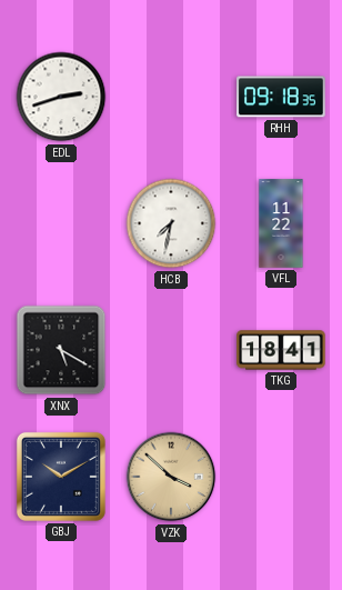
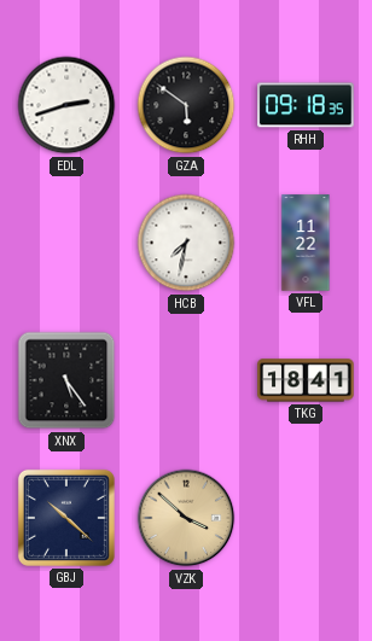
GZA: none -> 5:51
XNX: 5:20 -> 5:24
GBJ: 10:10 -> 10:22
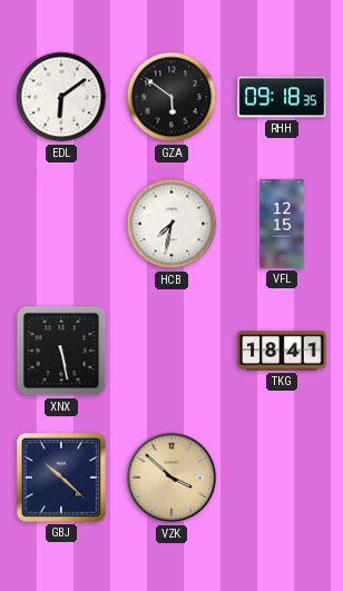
EDL: 2:42 -> 6:09
VFL: 11:22 -> 12:15
XNX: 5:24 -> 5:28
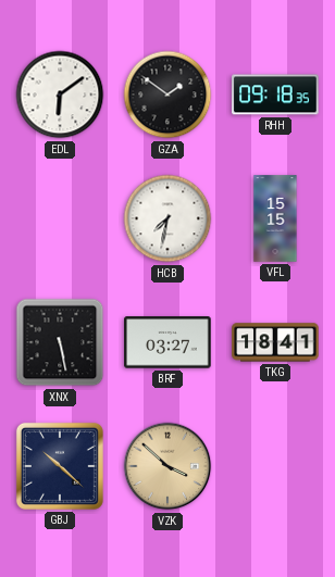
GZA: 5:51 -> 1:51
VFL: 12:15 -> 15:15
BRF: none -> 03:27
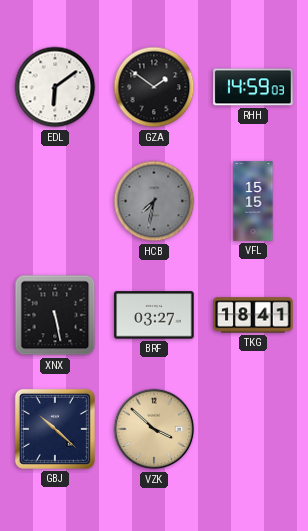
RHH: 09:18 -> 14:59
HCB dial: white -> grey
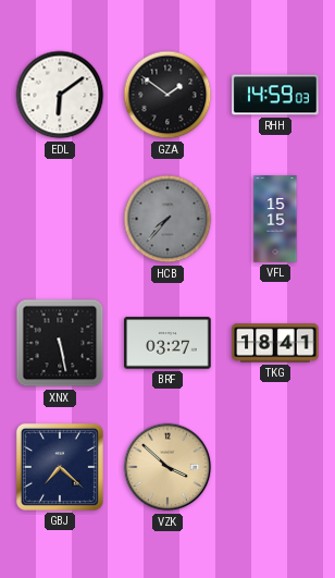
HCB: 7:32 -> 7:37
GBJ: 10:22 -> 7:22
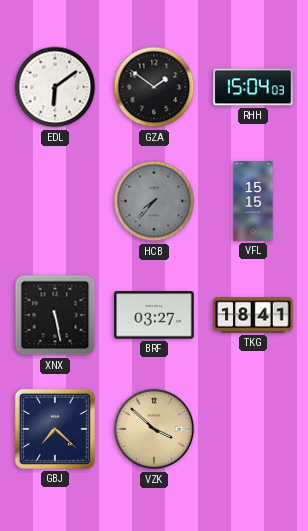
RHH: 14:59 -> 15:04
